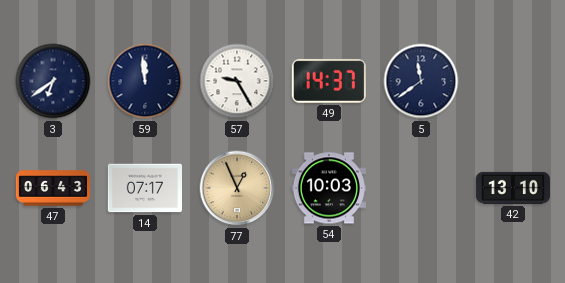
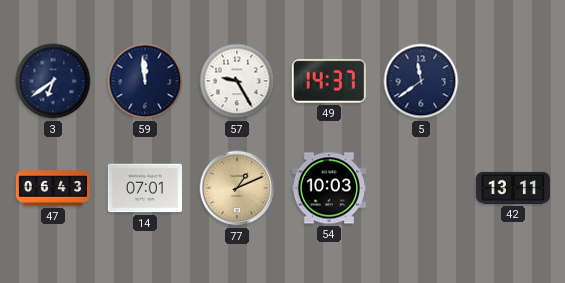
14: 07:17 -> 07:01
77: 12:56 -> 1:11
42: 13:10 -> 13:11
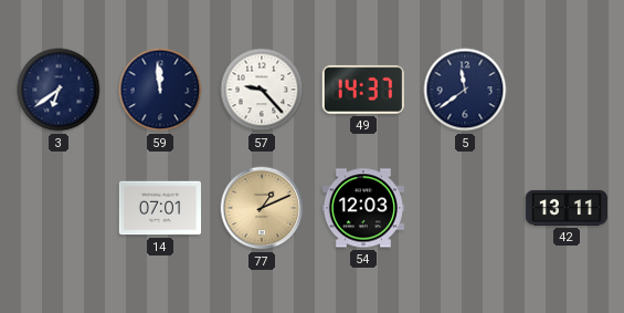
57: 9:25 -> 9:23
47: 06:43 -> none
54: 10:03 -> 12:03
